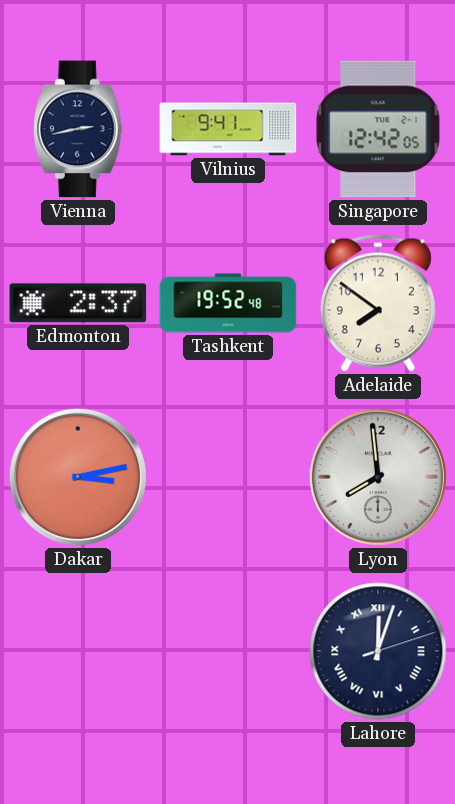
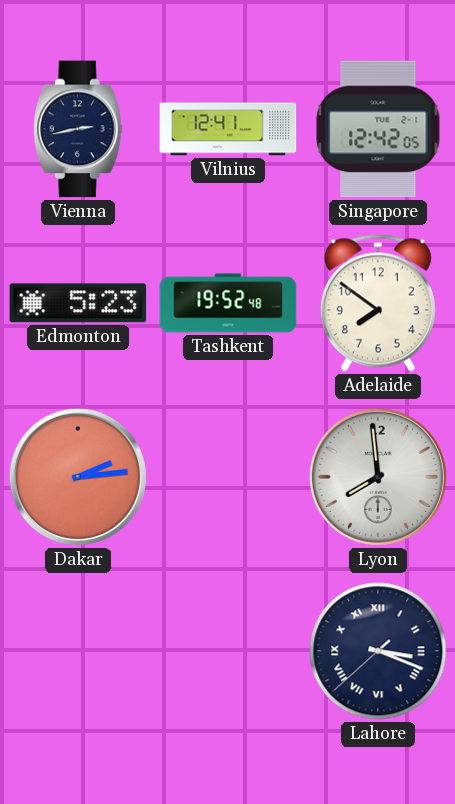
Vilnius: 9:41 -> 12:41
Edmonton: 2:37 -> 5:23
Dakar: 3:13 -> 2:14
Lahore: 12:03 -> 3:18
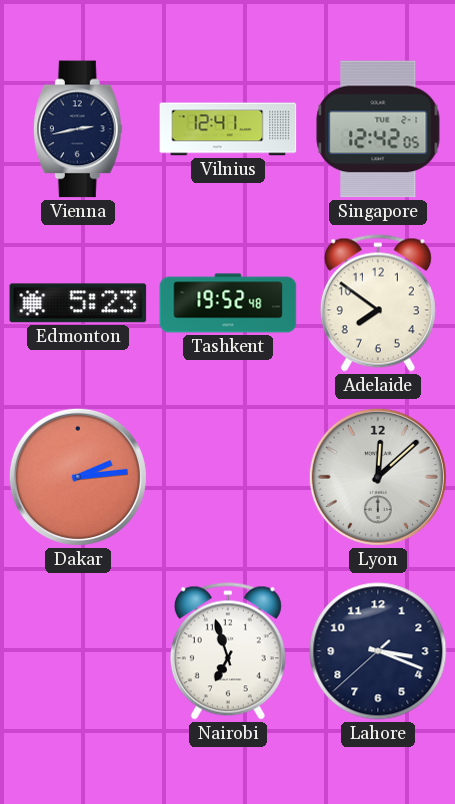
Lyon: 7:59 -> 12:08
Nairobi: none -> 6:57
Lahore numerals: Roman -> Arabic
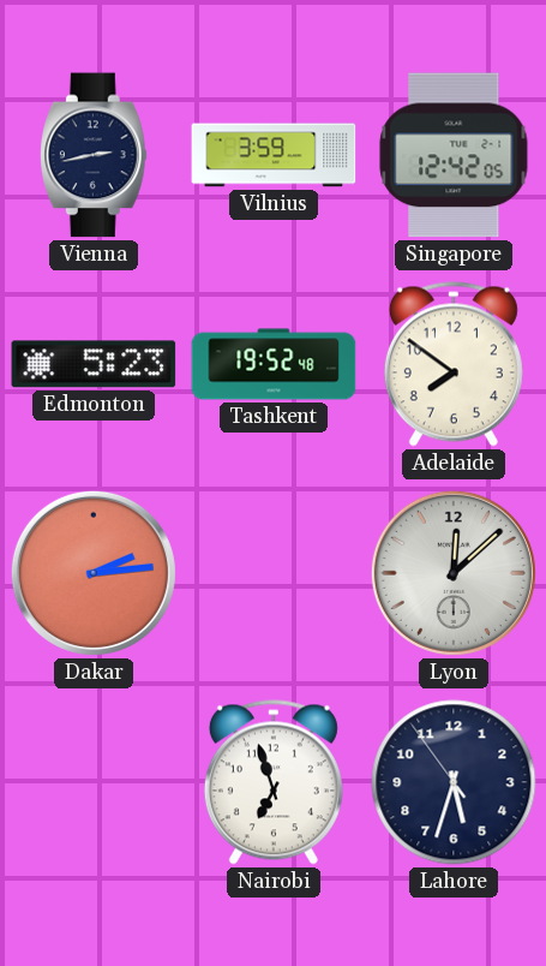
Vilnius: 12:41 -> 3:59
Lahore: 3:18 -> 5:32
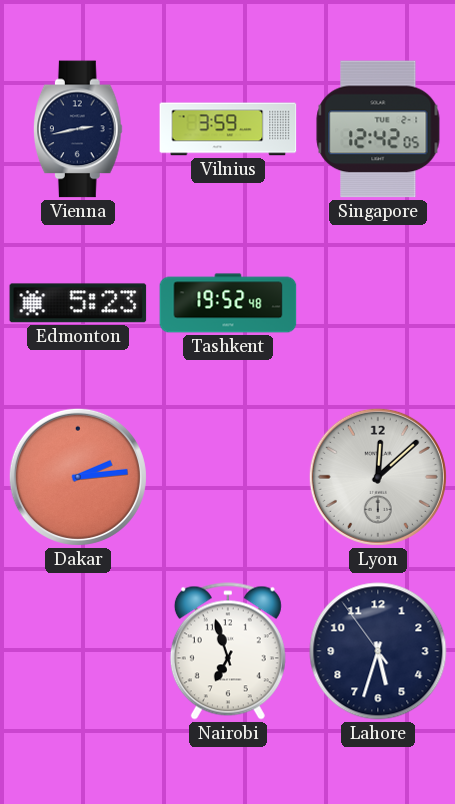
Adelaide: 7:51 -> none
